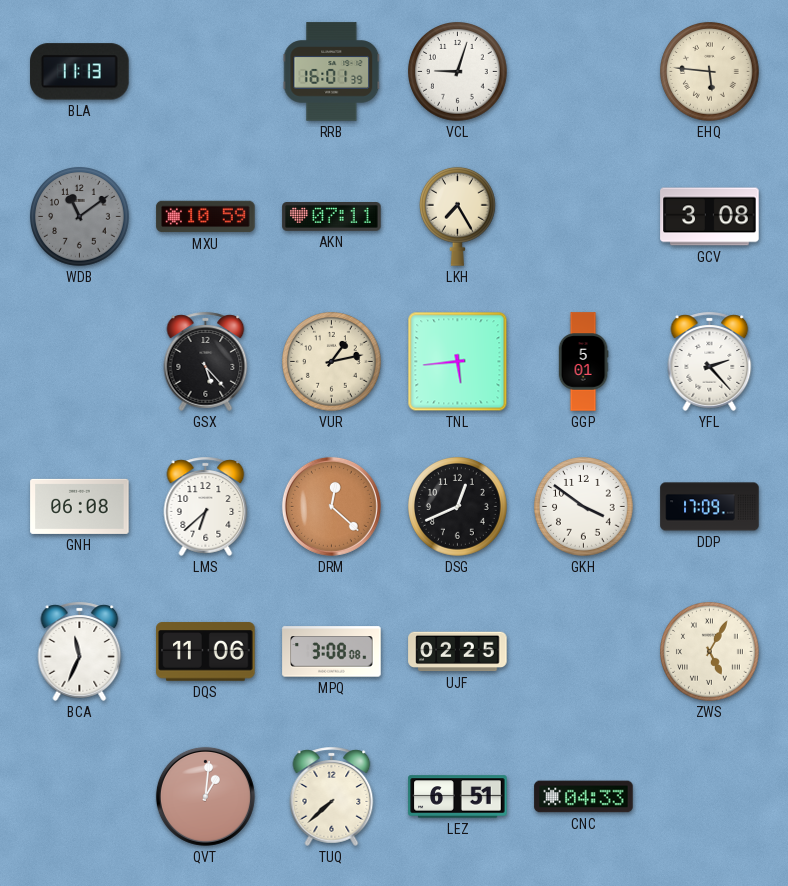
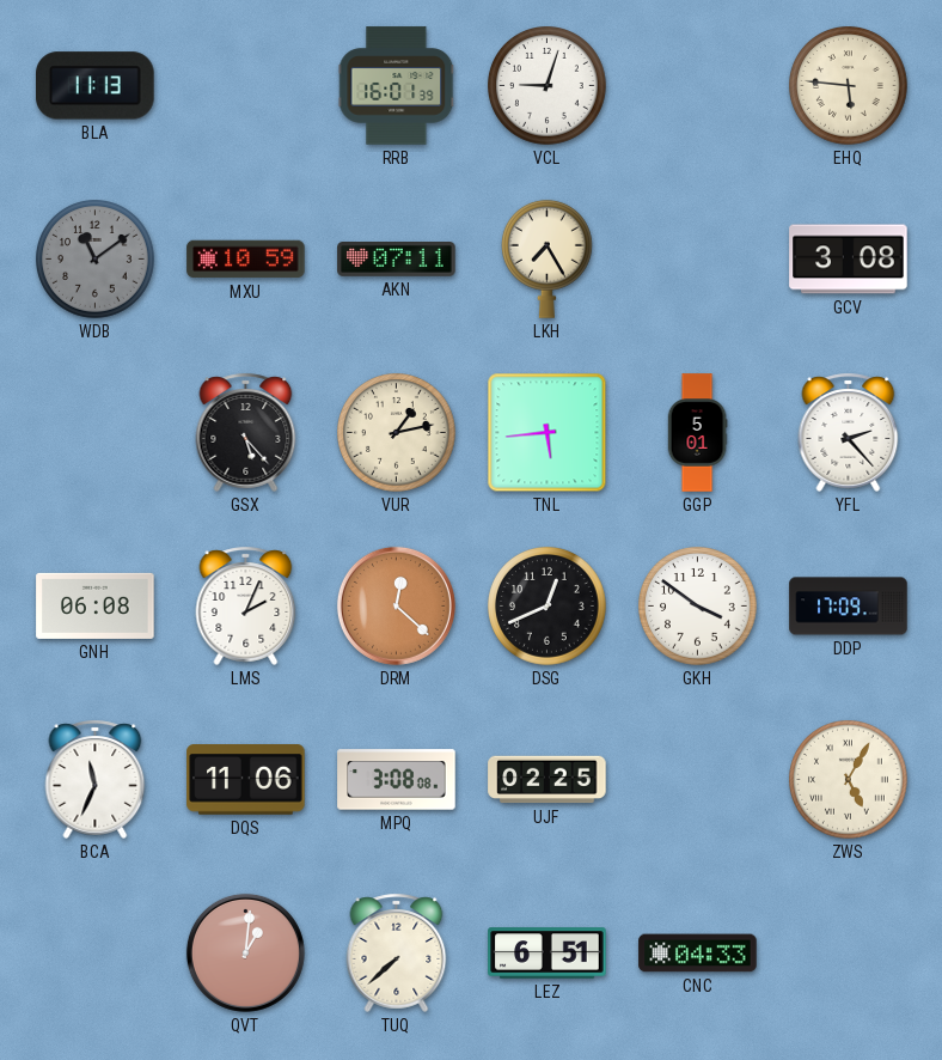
LMS: 6:38 -> 2:04
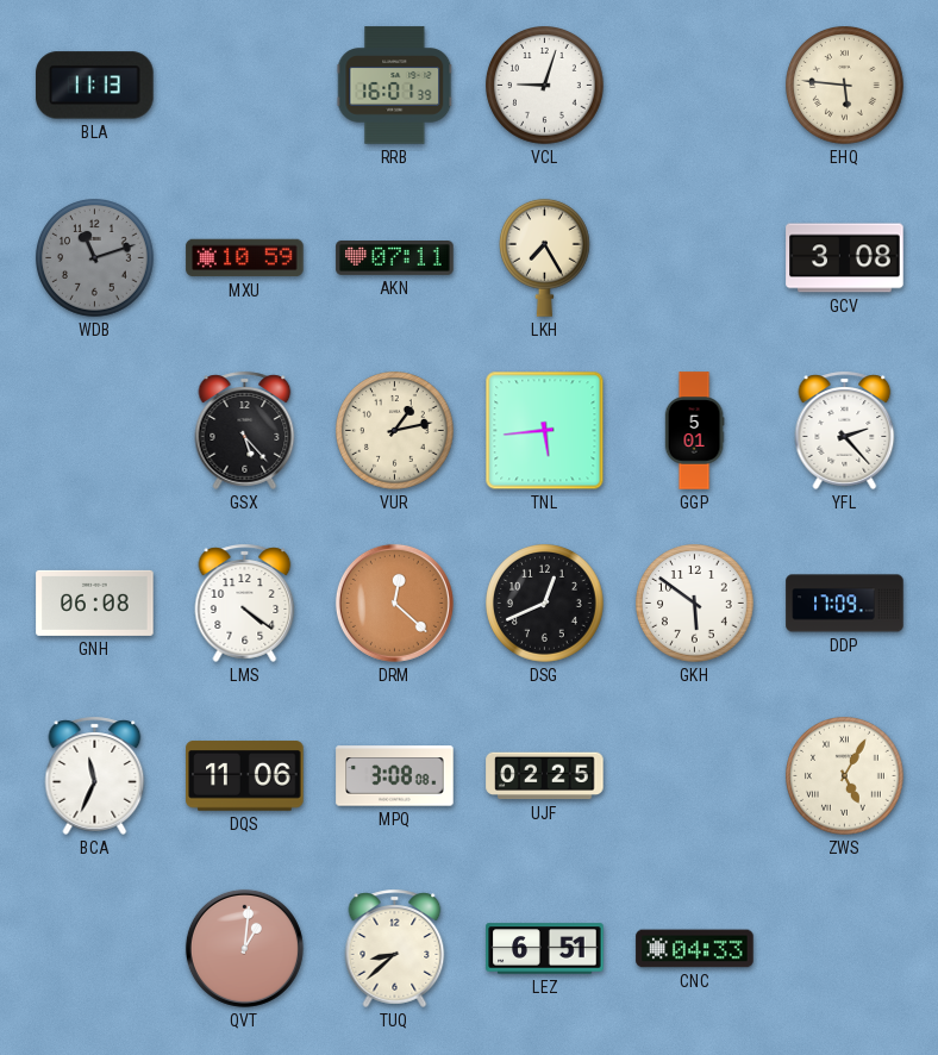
WDB: 11:09 -> 11:12
LMS: 2:04 -> 4:21
GKH: 3:51 -> 5:51
TUQ: 7:38 -> 8:38
